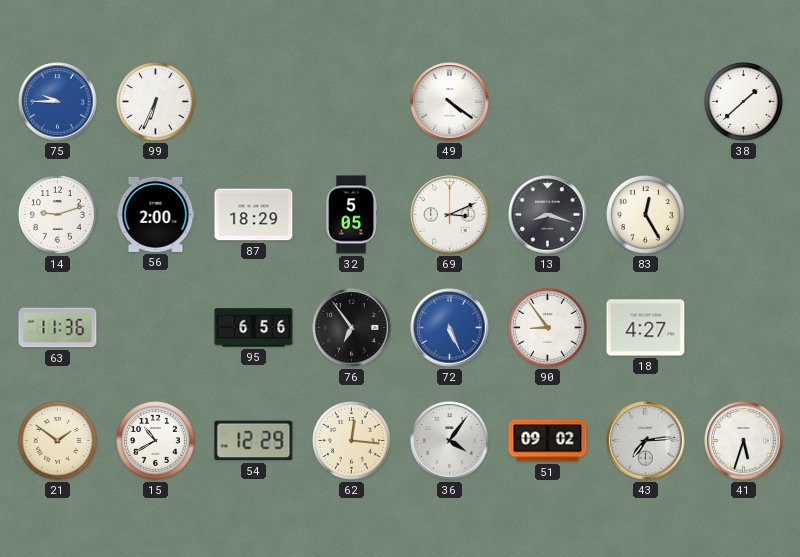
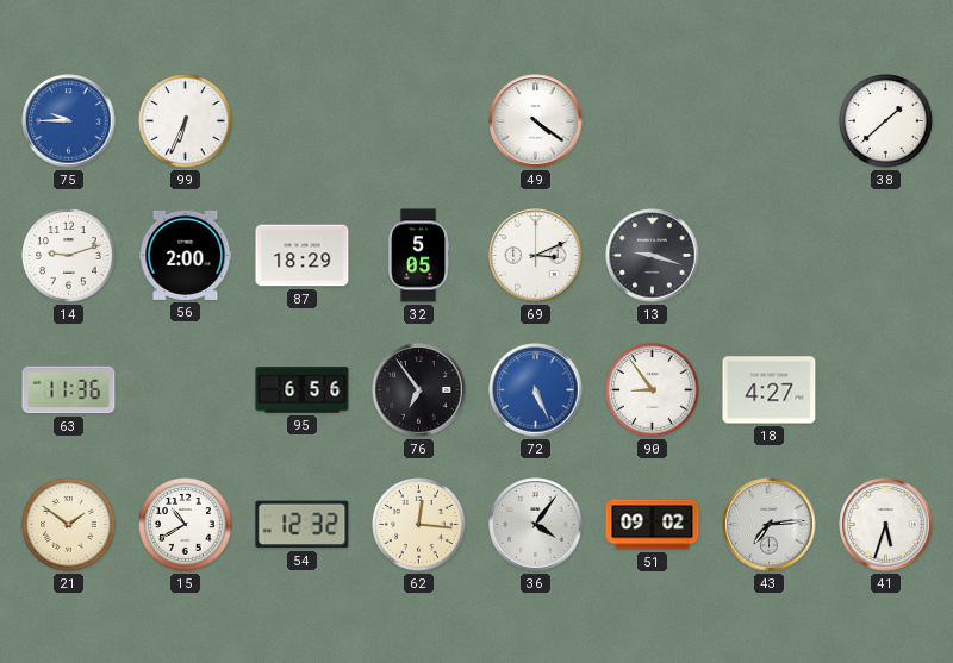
13: 8:18 -> 9:18
83: 12:25 -> none
54: 12:29 -> 12:32
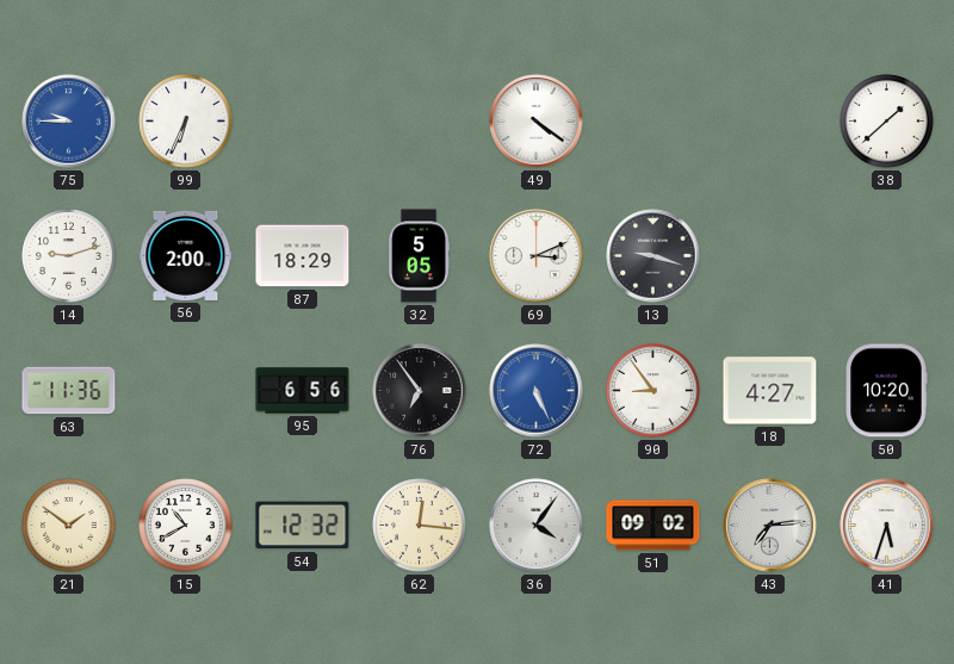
50: none -> 10:20
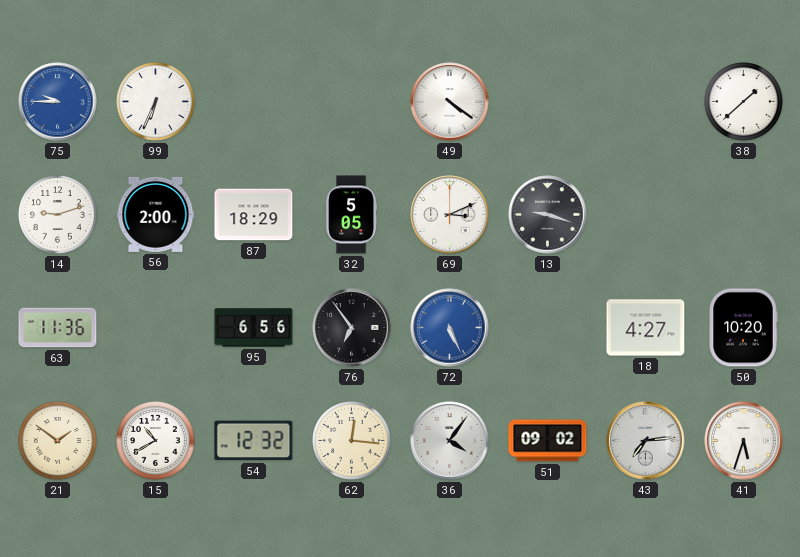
90: 8:54 -> none
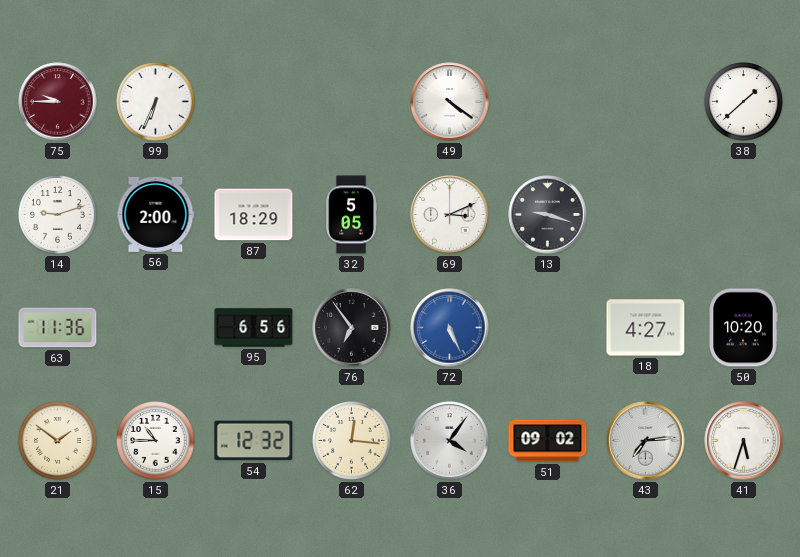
75 dial: blue -> burgundy
15: 10:40 -> 10:45
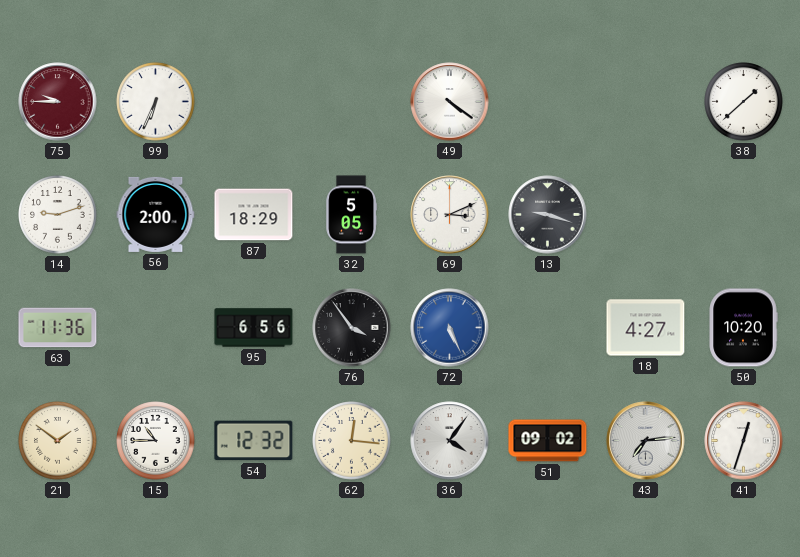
76: 6:54 -> 3:54
41: 5:33 -> 12:33
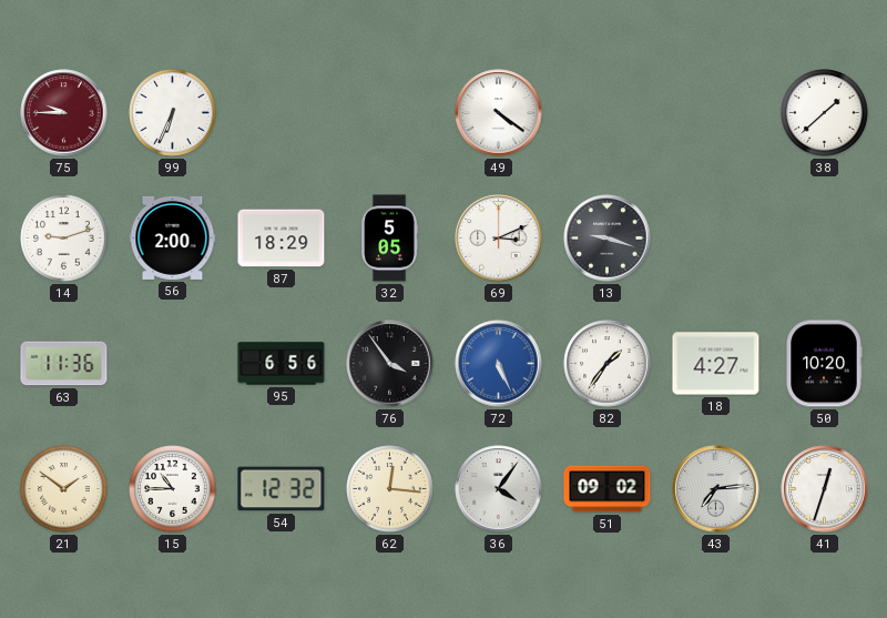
82: none -> 1:36
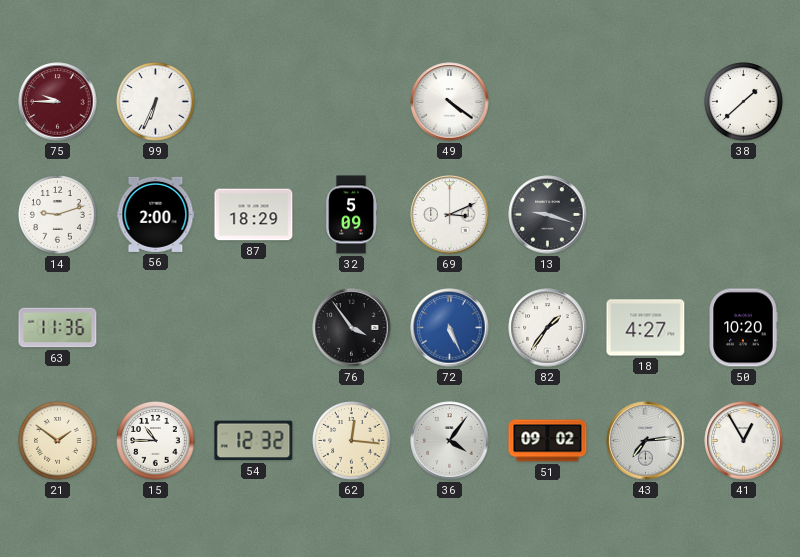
32: 5:05 -> 5:09
95: 6:56 -> none
41: 12:33 -> 12:55
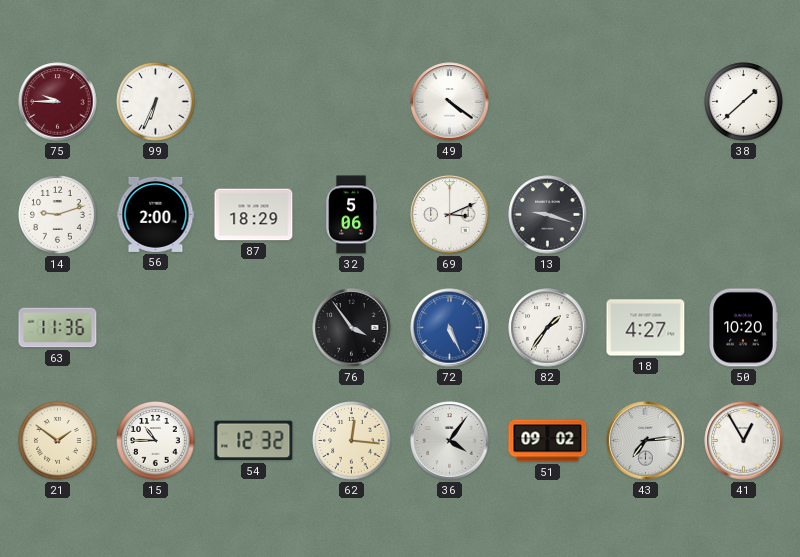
32: 5:09 -> 5:06
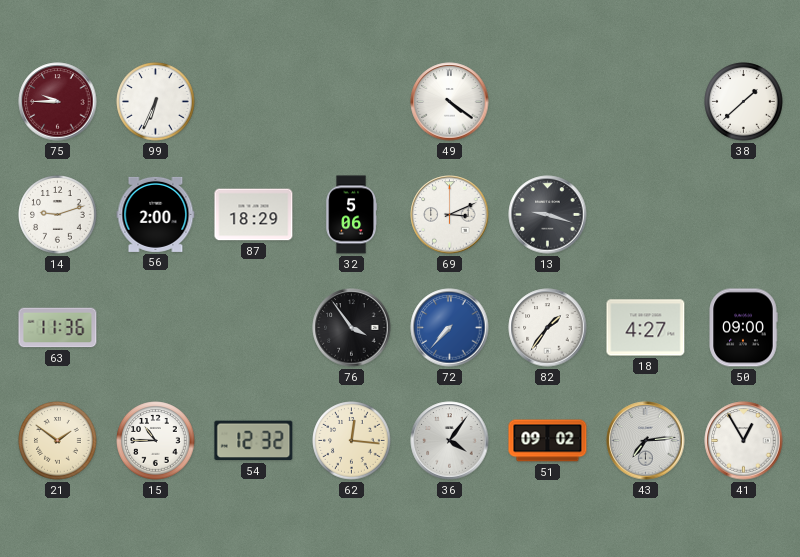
72: 5:26 -> 7:37
50: 10:20 -> 09:00
